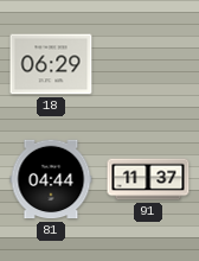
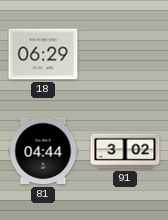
91: 11:37 -> 3:02
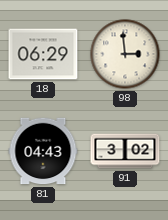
98: none -> 2:59
81: 04:44 -> 04:43
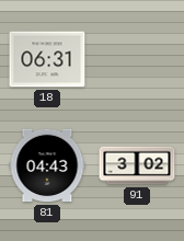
18: 06:29 -> 06:31
98: 2:59 -> none
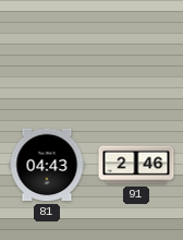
18: 06:31 -> none
91: 3:02 -> 2:46
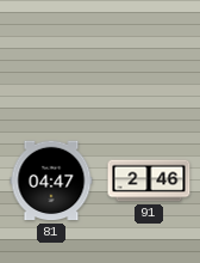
81: 04:43 -> 04:47
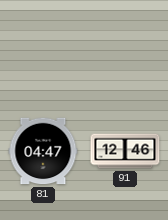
91: 2:46 -> 12:46
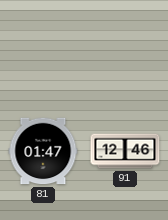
81: 04:47 -> 01:47
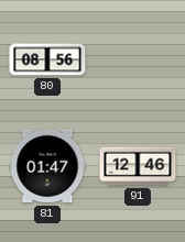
80: none -> 08:56
